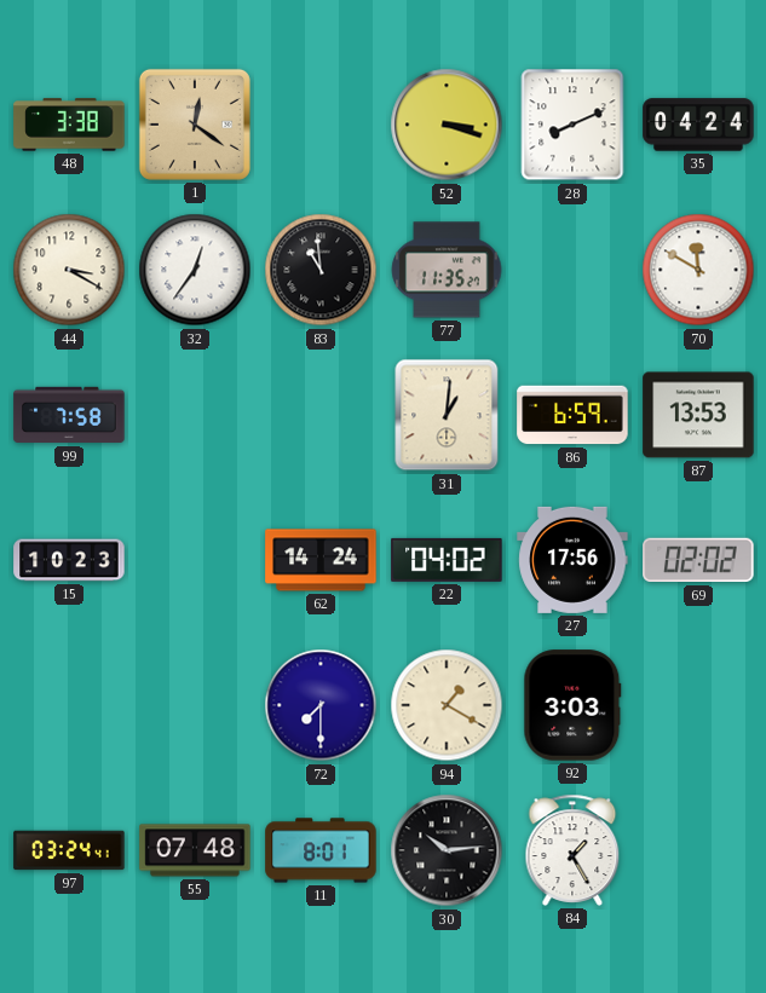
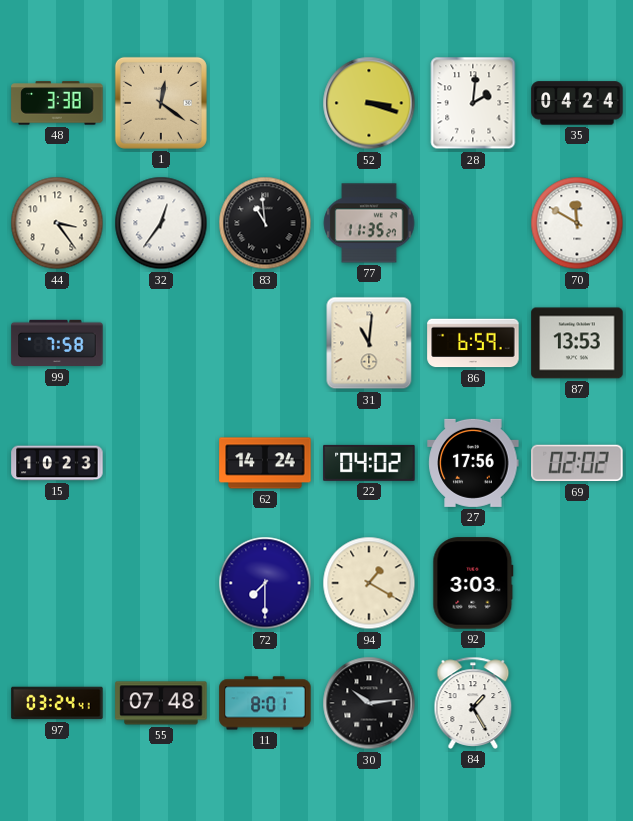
28: 8:11 -> 2:01
44: 3:20 -> 3:24
31: 1:01 -> 11:01
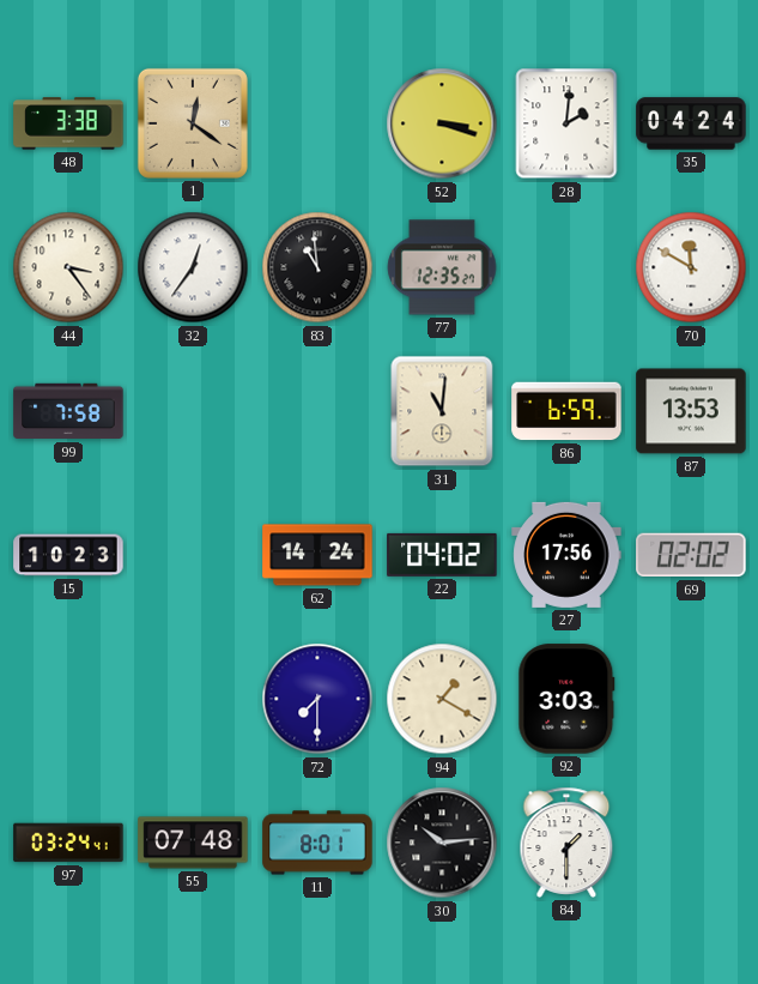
77: 11:35 -> 12:35
84: 1:25 -> 1:30
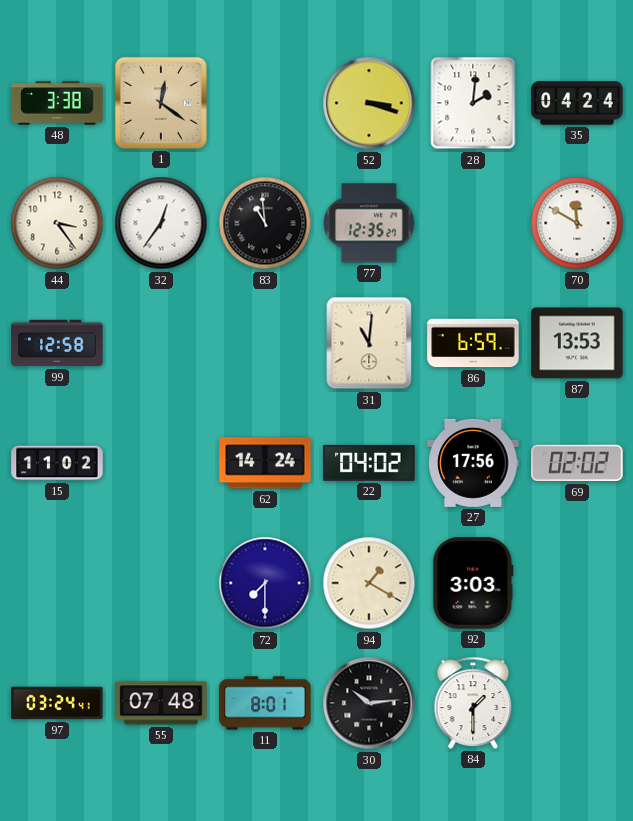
99: 7:58 -> 12:58
15: 10:23 -> 11:02
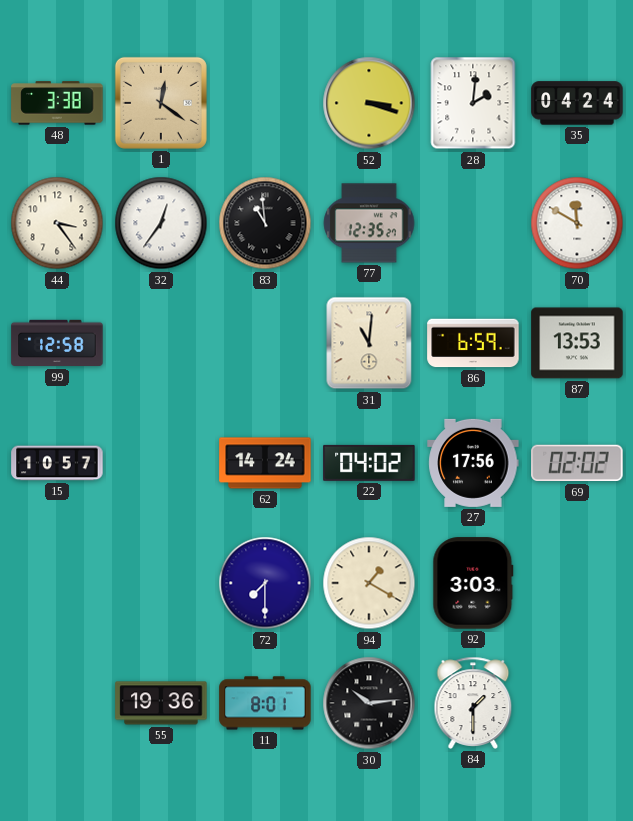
15: 11:02 -> 10:57
97: 03:24 -> none
55: 07:48 -> 19:36
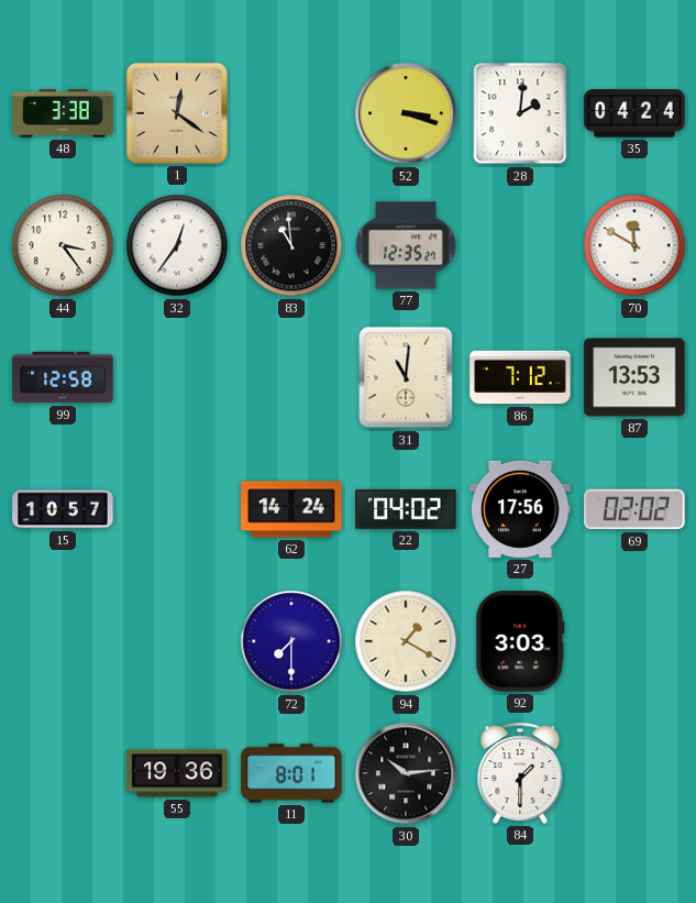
86: 6:59 -> 7:12
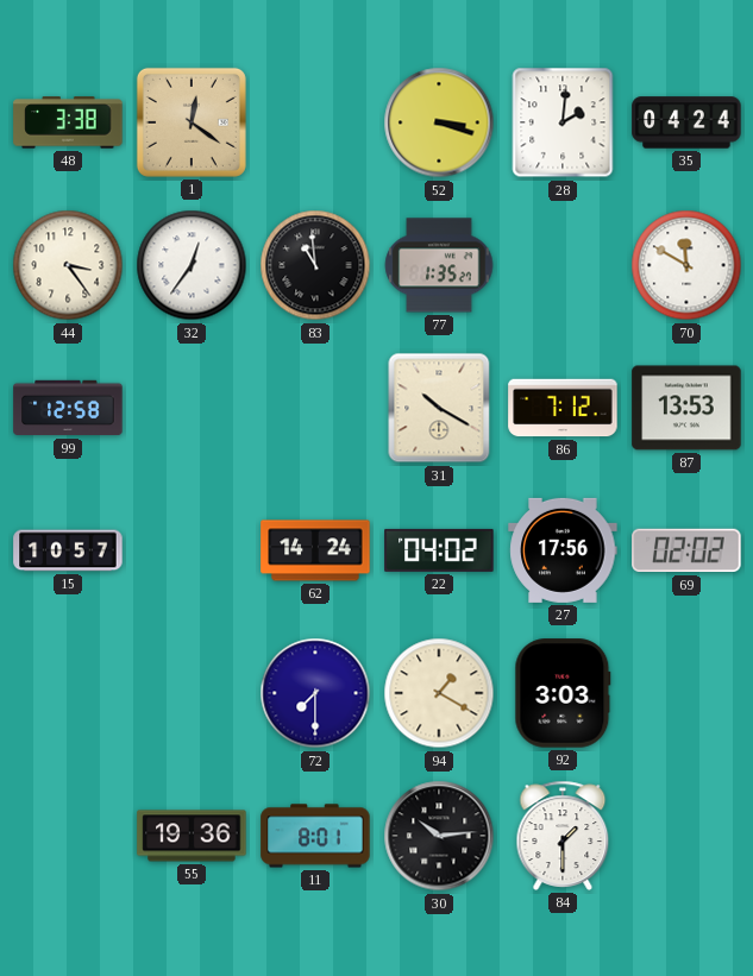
77: 12:35 -> 1:35
31: 11:01 -> 10:20
